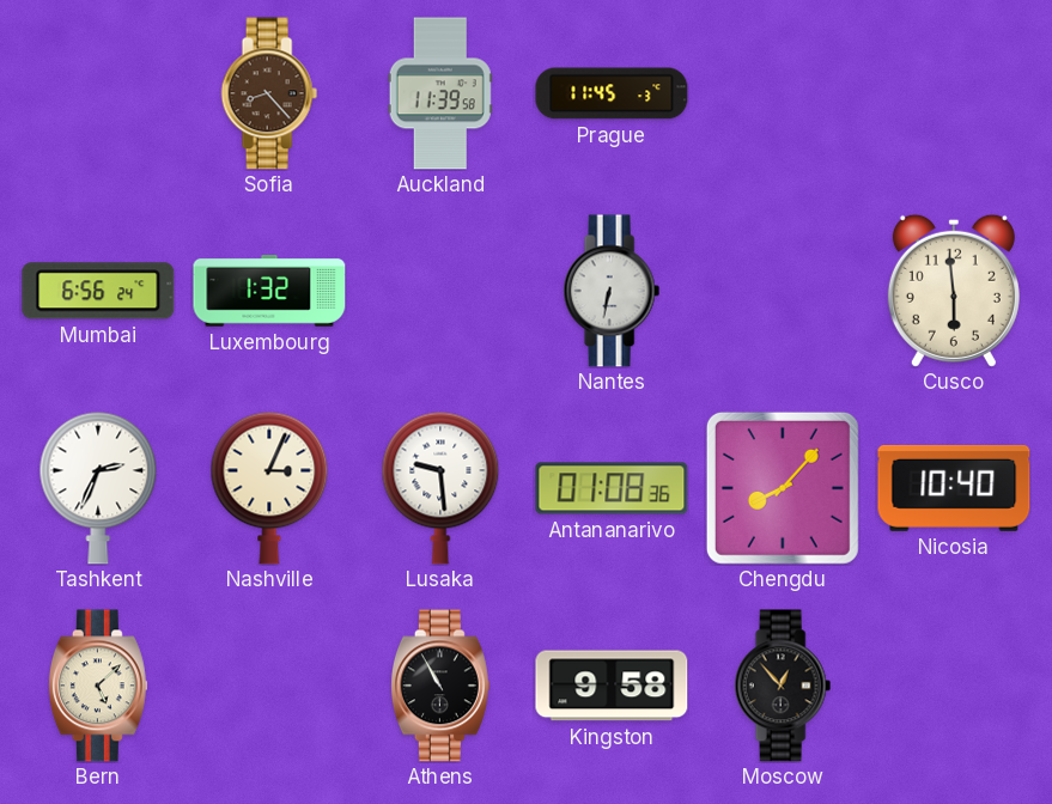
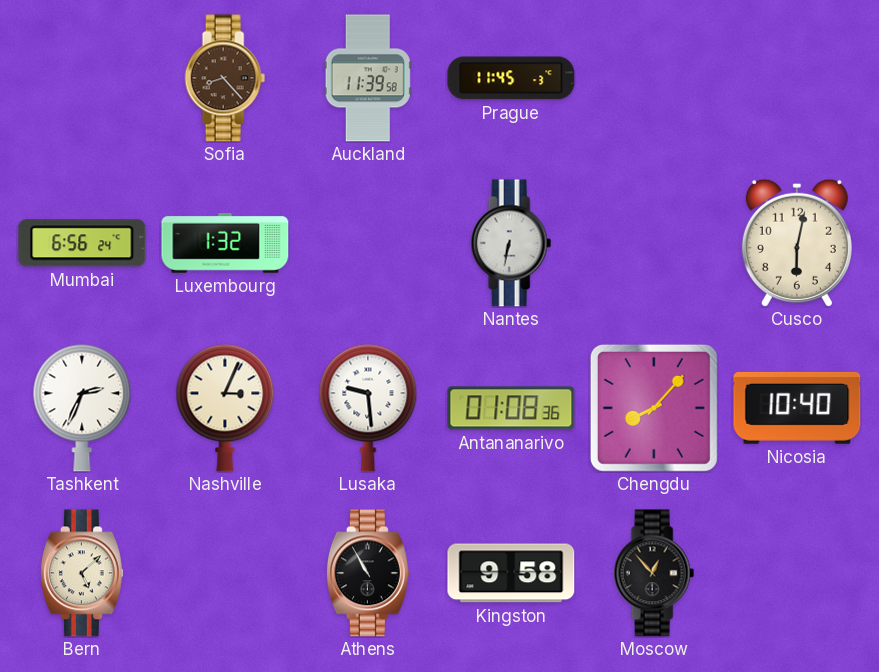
Cusco: 5:59 -> 6:02
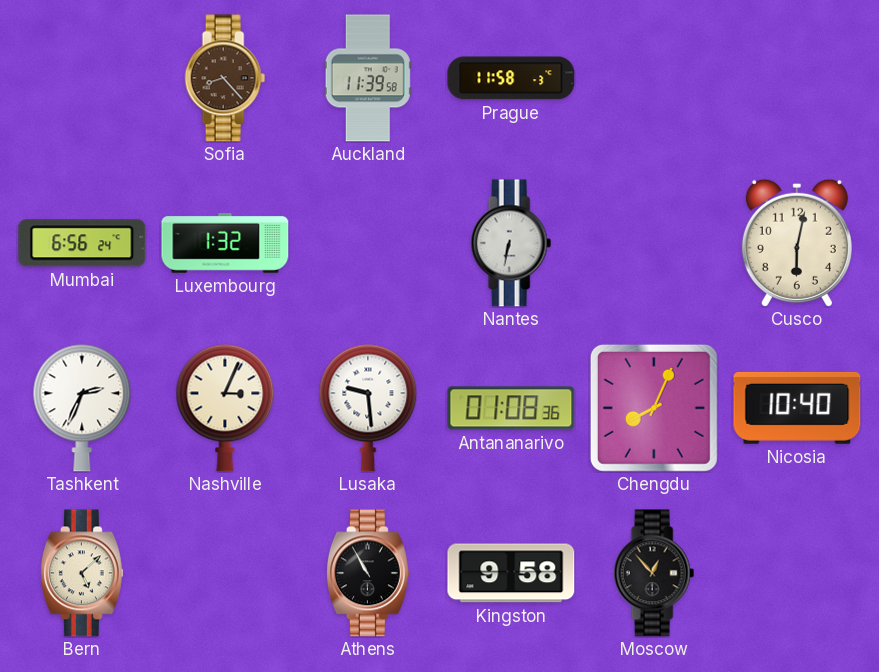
Prague: 11:45 -> 11:58
Chengdu: 8:07 -> 8:04
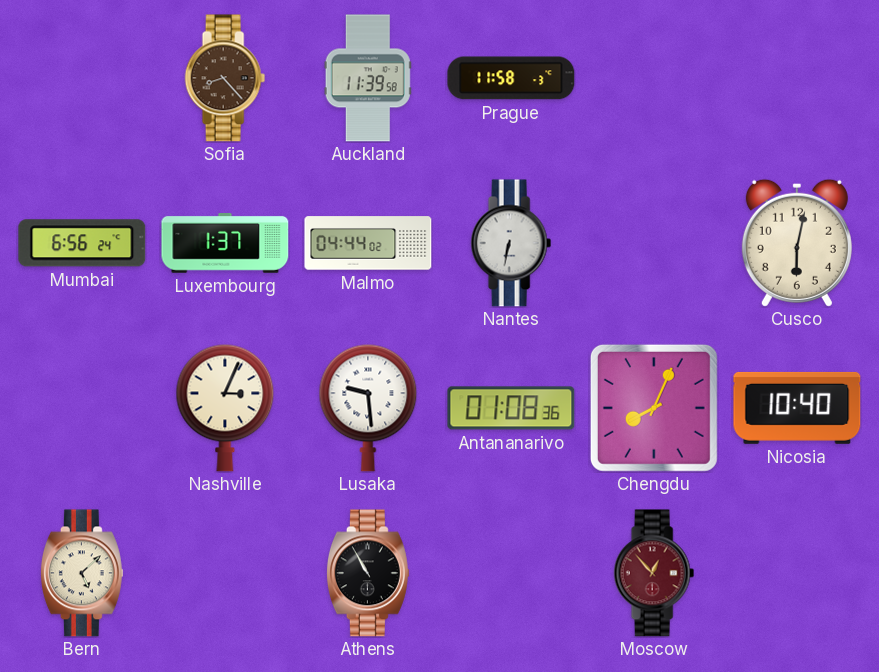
Luxembourg: 1:32 -> 1:37
Malmo: none -> 04:44
Tashkent: 2:34 -> none
Kingston: 9:58 -> none
Moscow dial: black -> burgundy
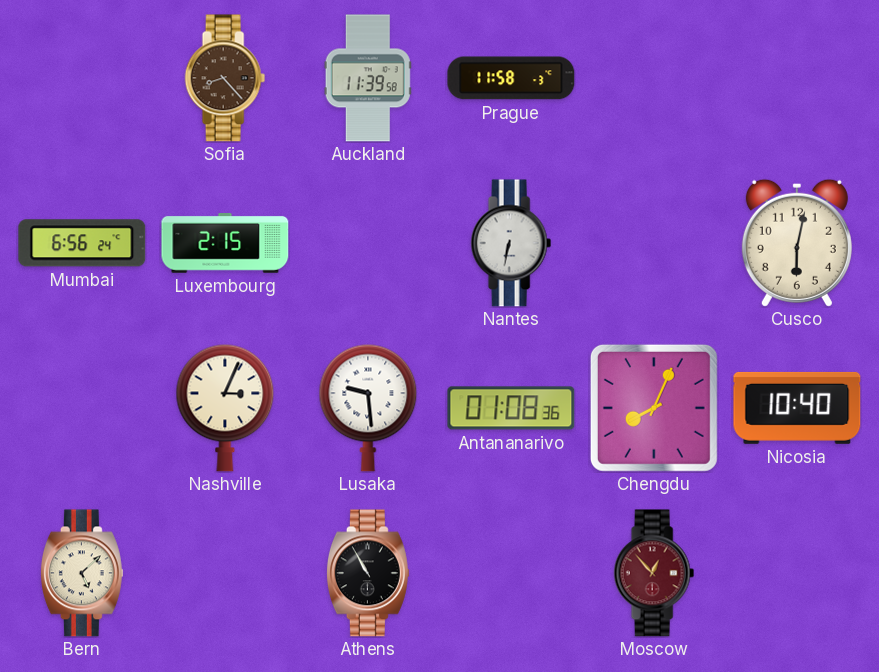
Luxembourg: 1:37 -> 2:15
Malmo: 04:44 -> none
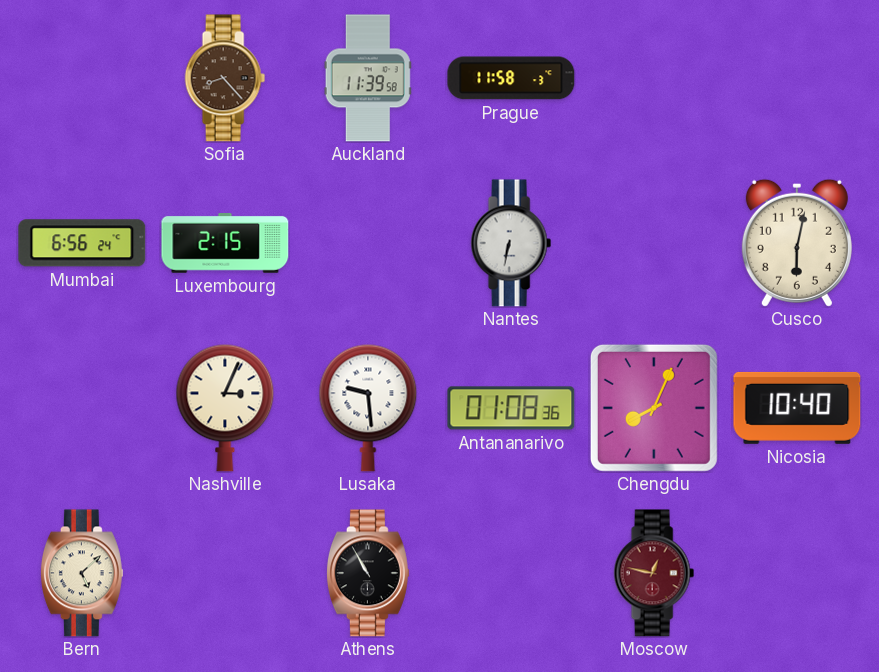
Moscow: 12:53 -> 12:47
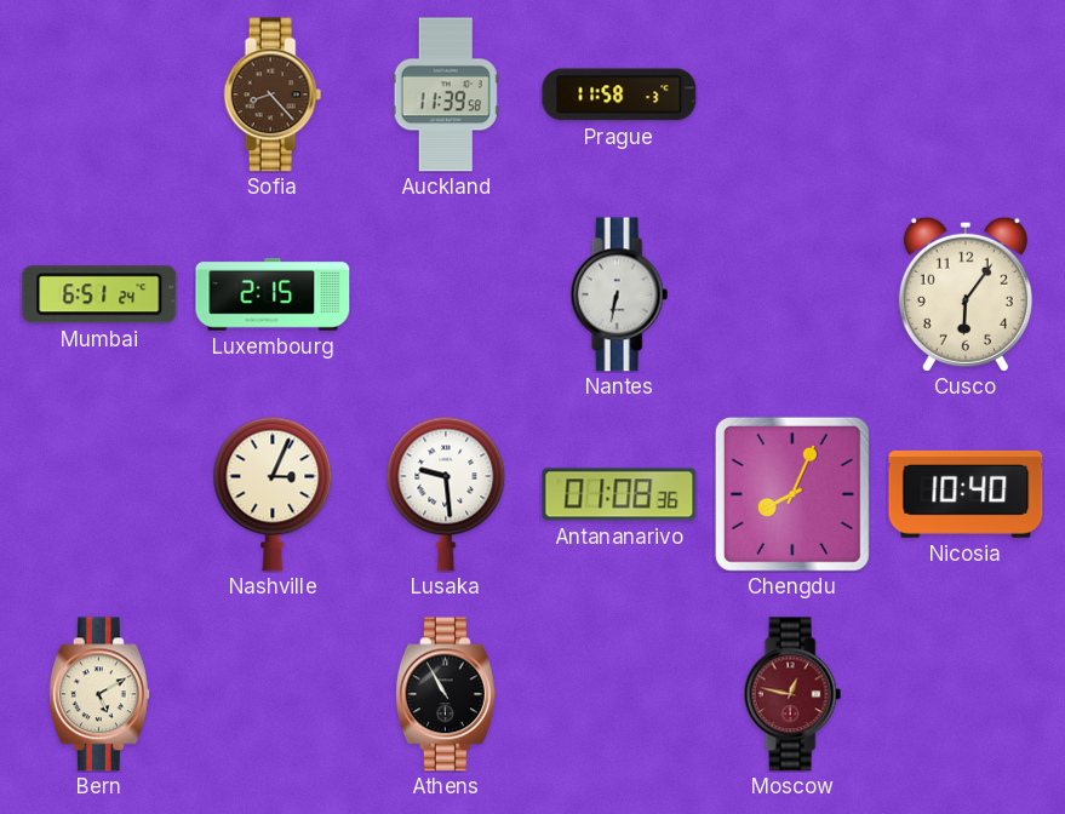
Mumbai: 6:56 -> 6:51
Cusco: 6:02 -> 6:06
Bern: 5:08 -> 5:10
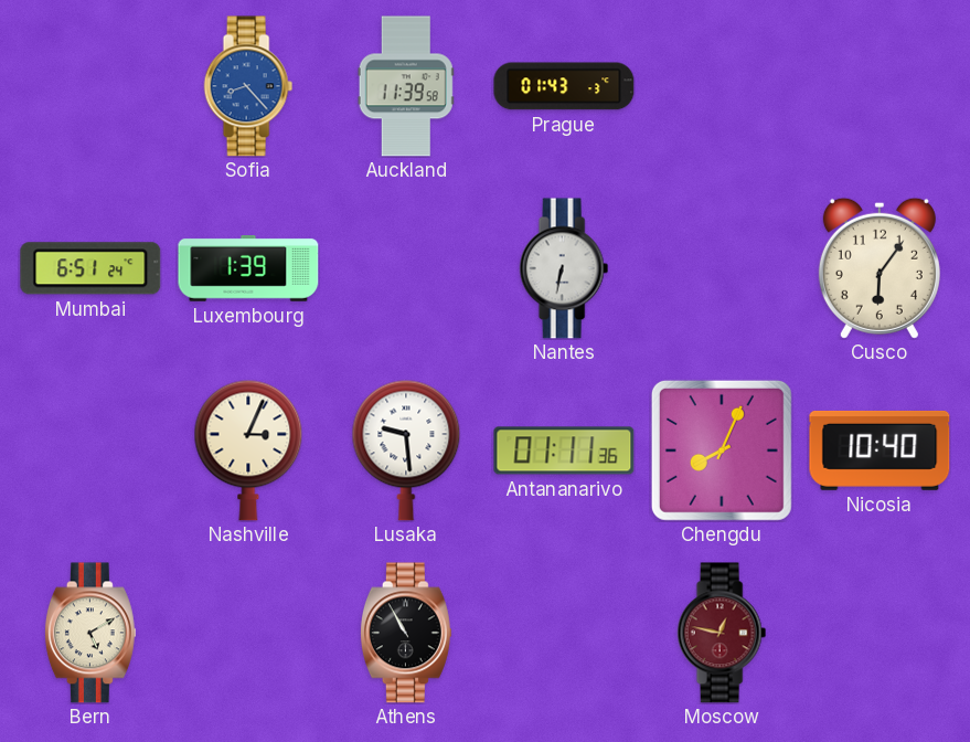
Sofia dial: brown -> blue
Prague: 11:58 -> 01:43
Luxembourg: 2:15 -> 1:39
Antananarivo: 01:08 -> 01:11
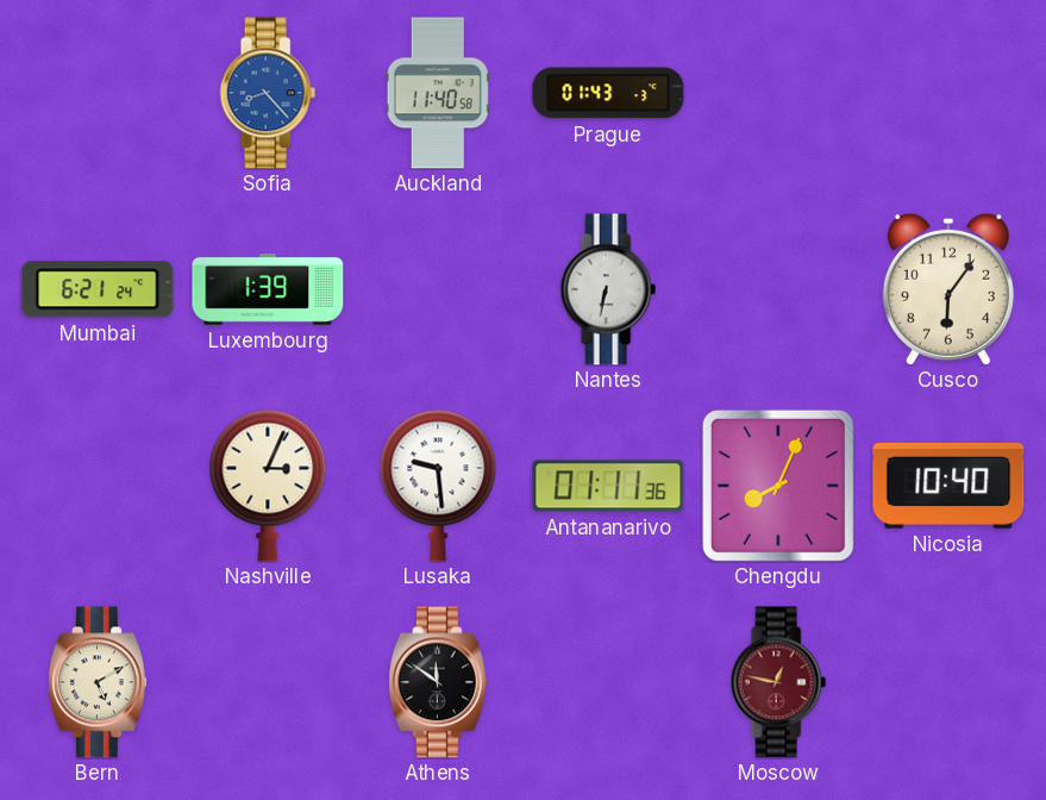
Auckland: 11:39 -> 11:40
Mumbai: 6:51 -> 6:21
Athens: 10:55 -> 11:51
